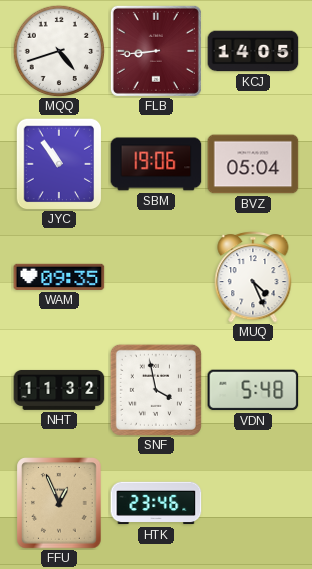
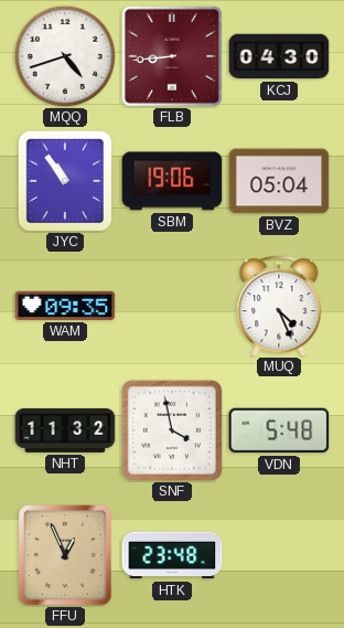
KCJ: 14:05 -> 04:30
HTK: 23:46 -> 23:48
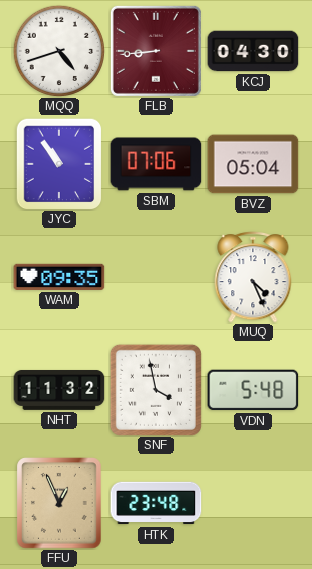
SBM: 19:06 -> 07:06
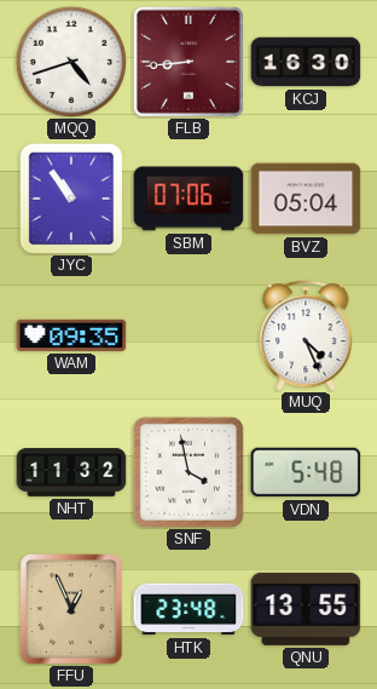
KCJ: 04:30 -> 16:30
QNU: none -> 13:55
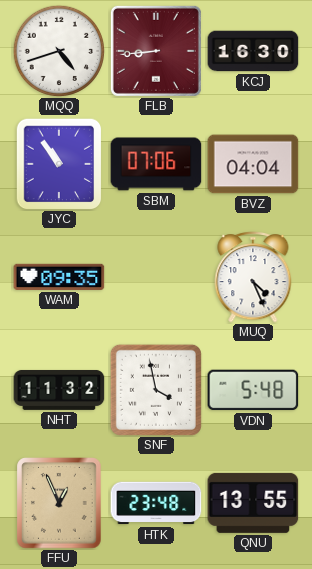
BVZ: 05:04 -> 04:04
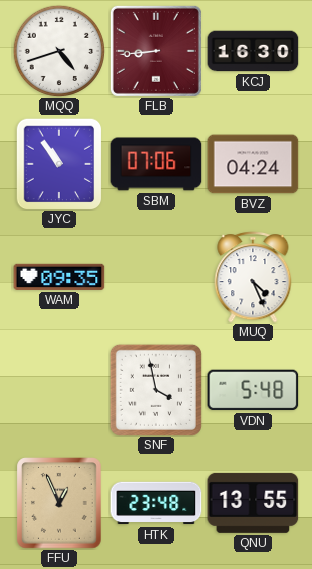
BVZ: 04:04 -> 04:24
NHT: 11:32 -> none
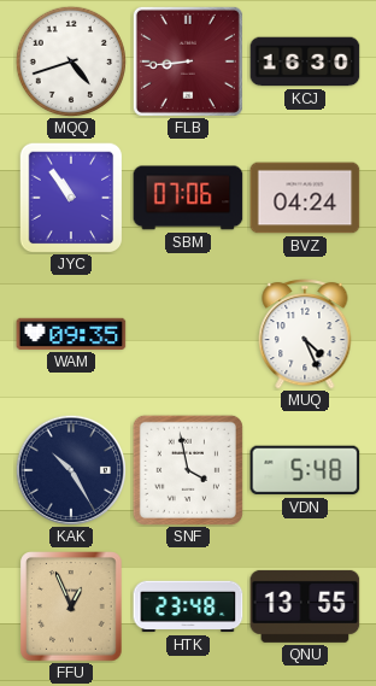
KAK: none -> 10:25
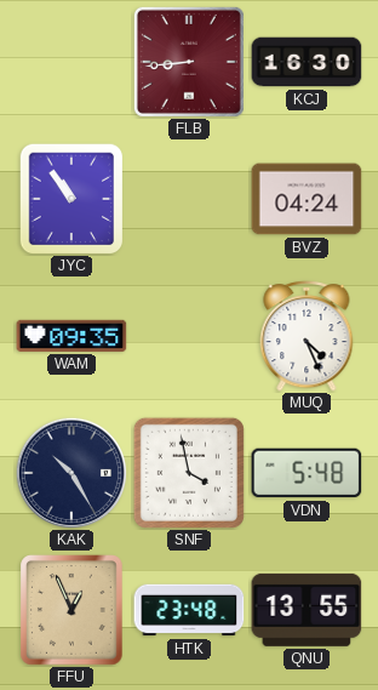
MQQ: 4:42 -> none
SBM: 07:06 -> none
